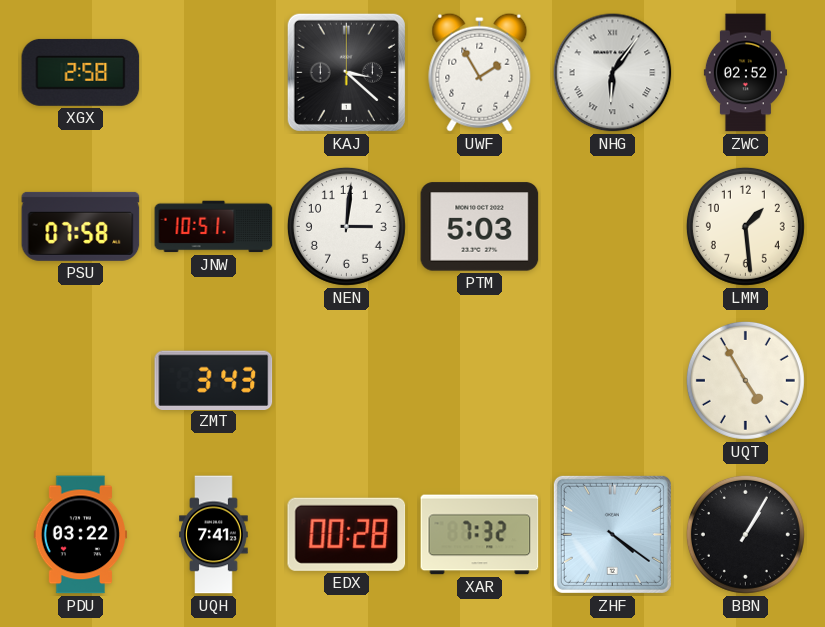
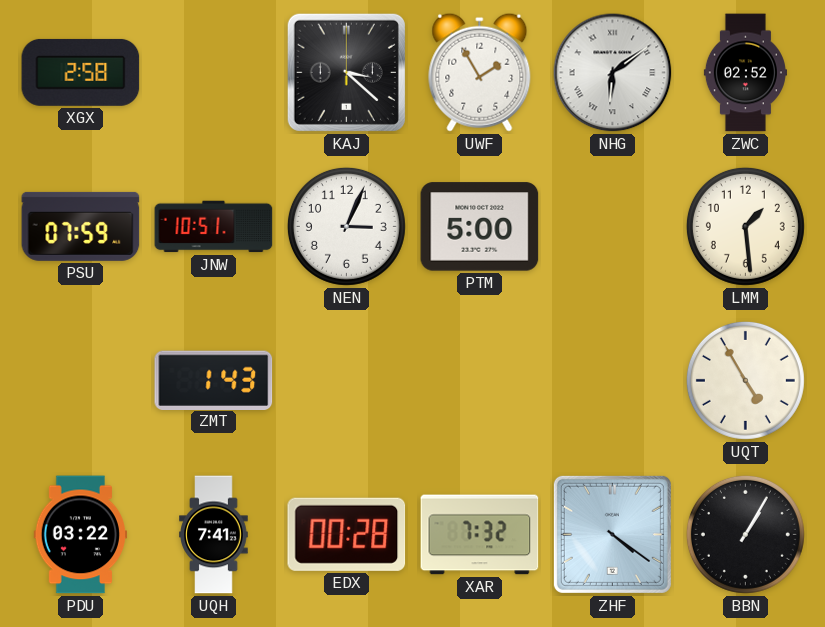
NHG: 6:06 -> 6:09
PSU: 07:58 -> 07:59
NEN: 3:01 -> 3:04
PTM: 5:03 -> 5:00
ZMT: 3:43 -> 1:43
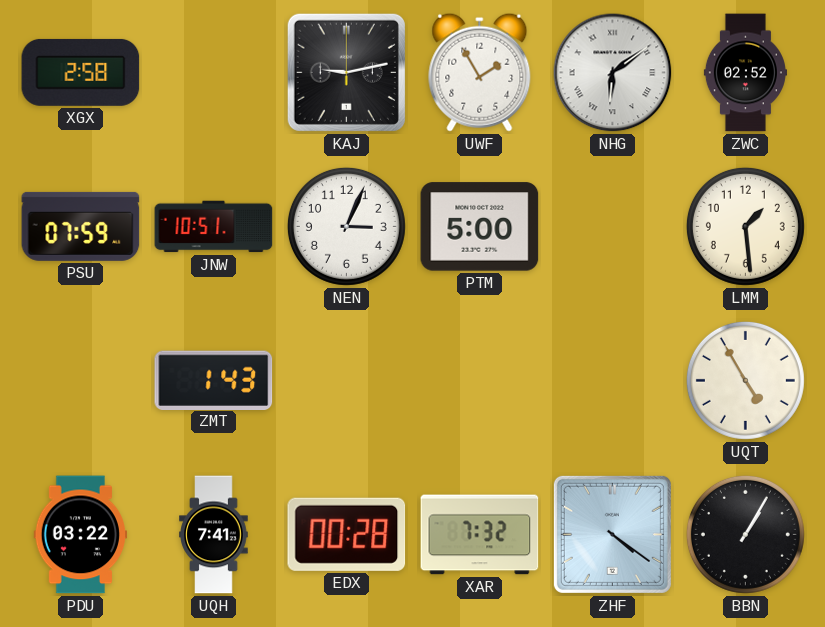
KAJ: 3:22 -> 9:13
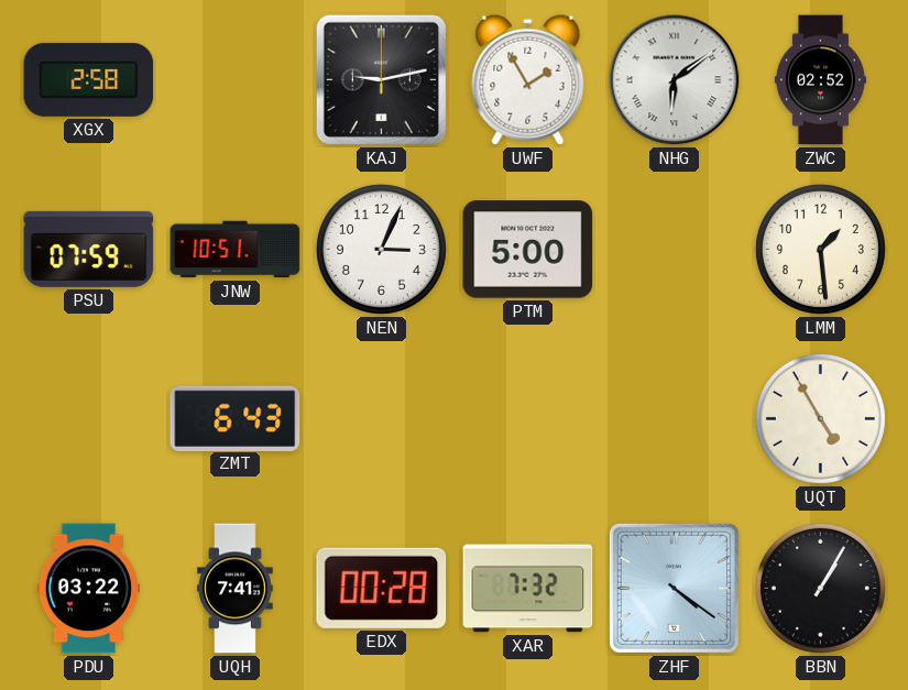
ZMT: 1:43 -> 6:43
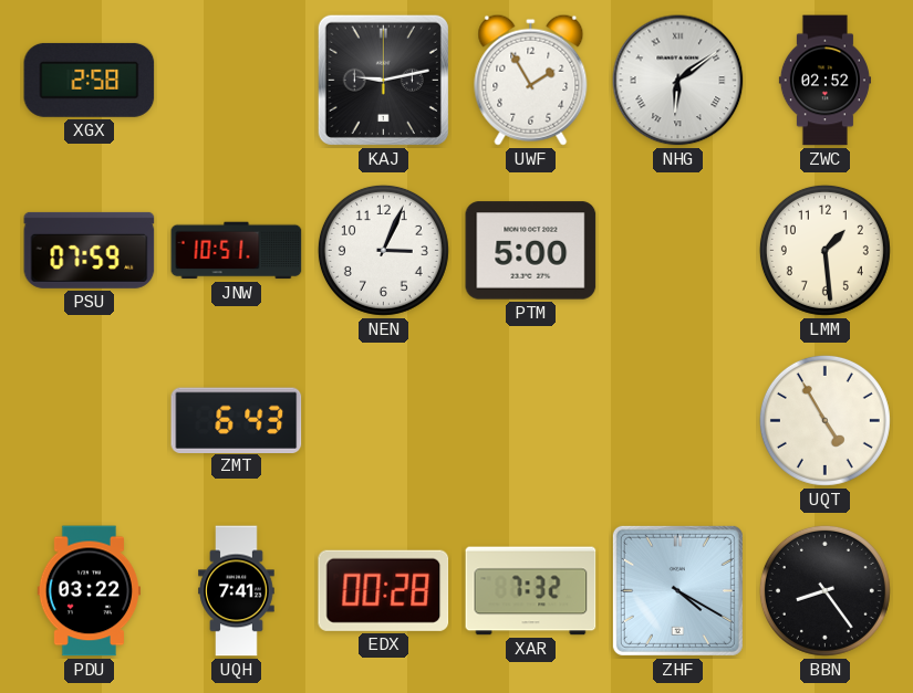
ZHF: 4:21 -> 4:20
BBN: 1:05 -> 8:24
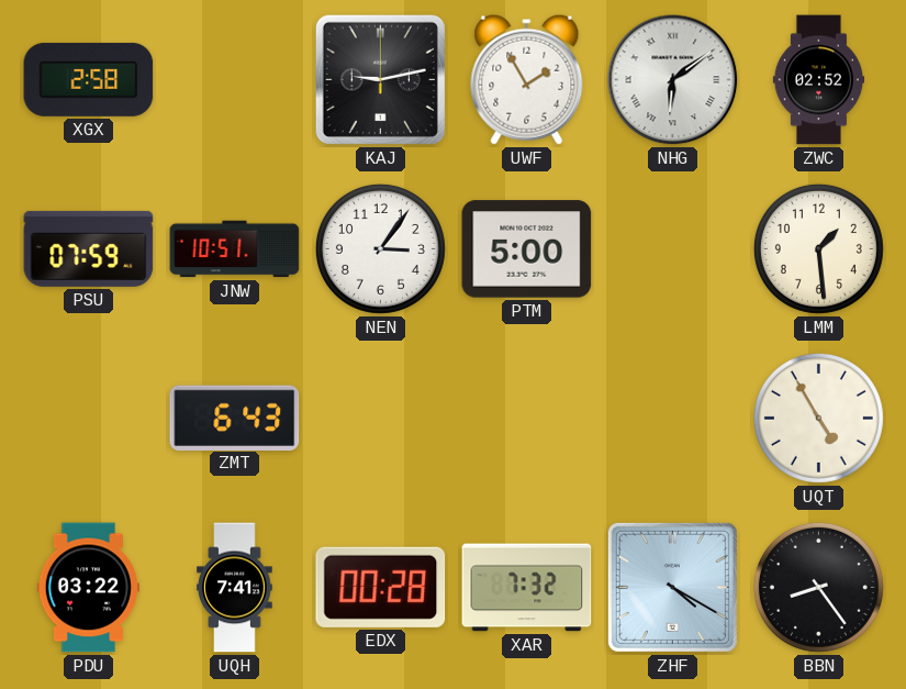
NEN: 3:04 -> 3:06
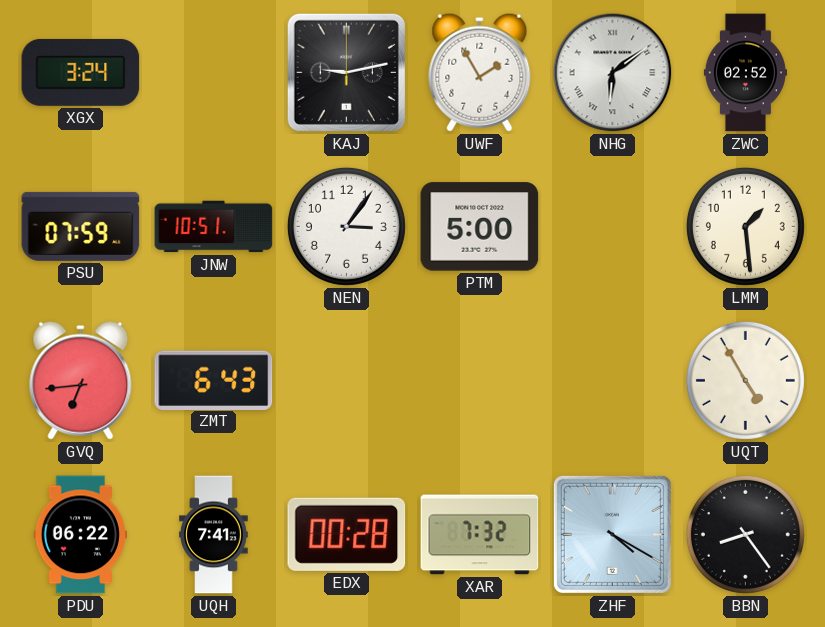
XGX: 2:58 -> 3:24
GVQ: none -> 6:44
PDU: 03:22 -> 06:22
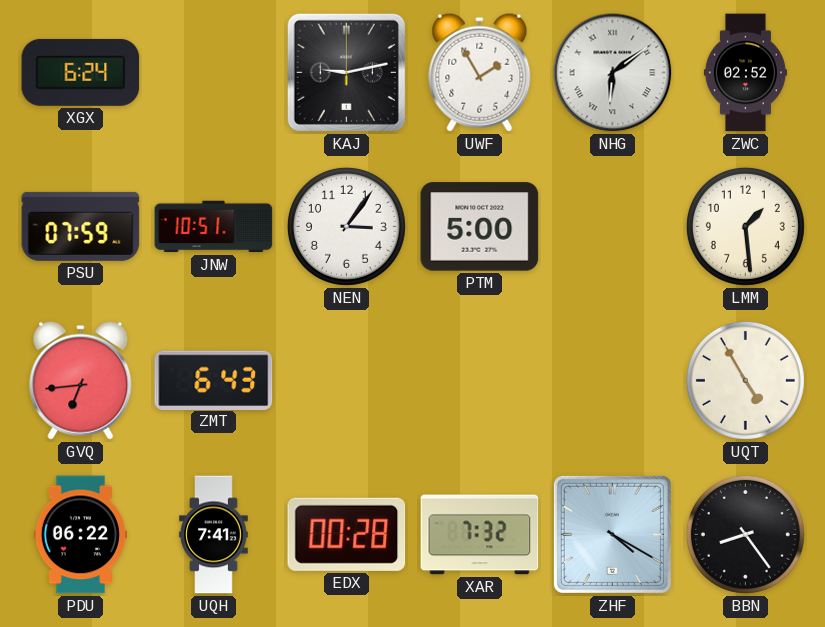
XGX: 3:24 -> 6:24
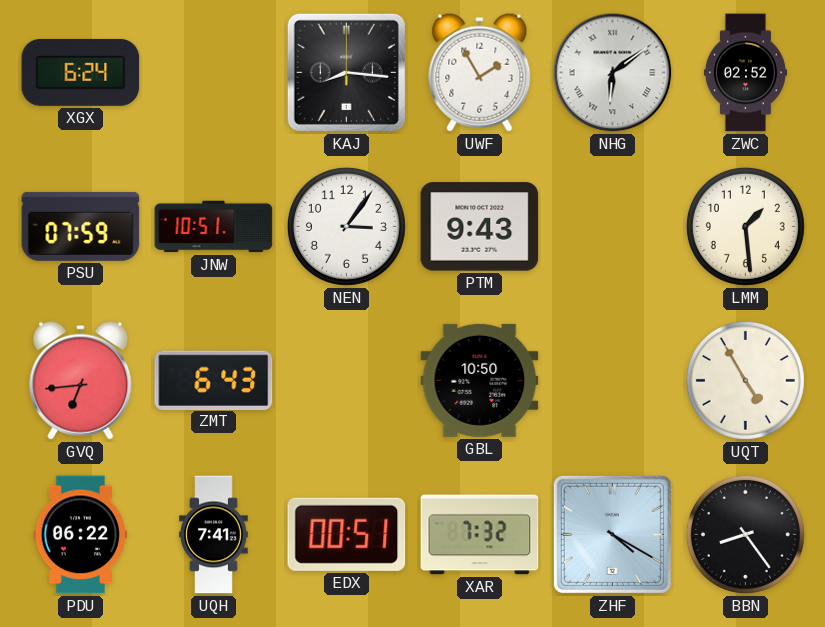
KAJ: 9:13 -> 8:16
PTM: 5:00 -> 9:43
GBL: none -> 10:50
EDX: 00:28 -> 00:51
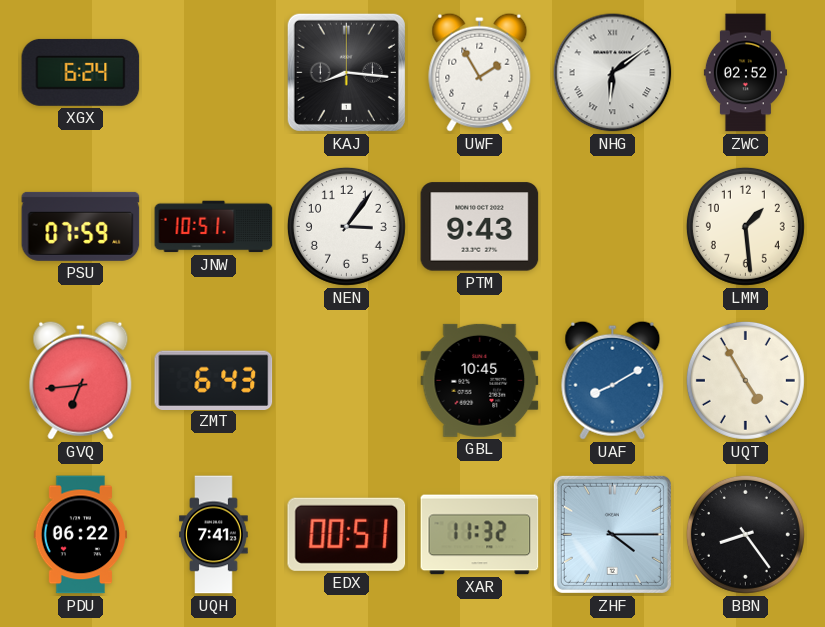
GBL: 10:50 -> 10:45
UAF: none -> 8:10
XAR: 7:32 -> 11:32
ZHF: 4:20 -> 4:15
